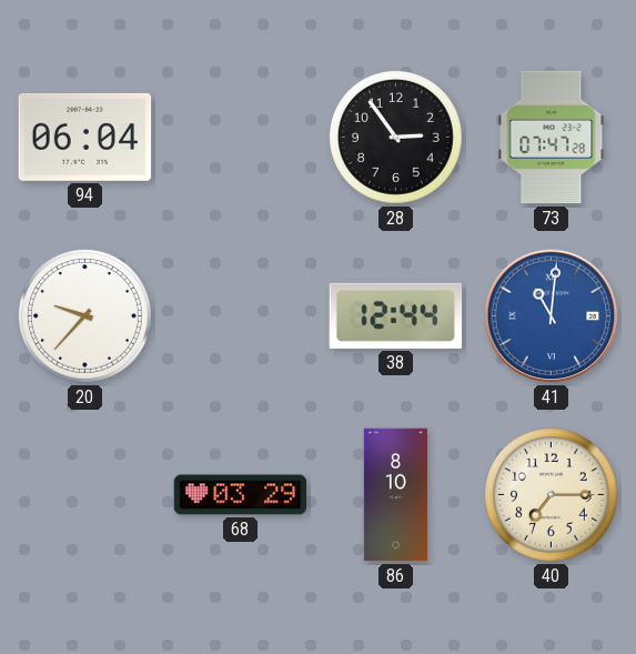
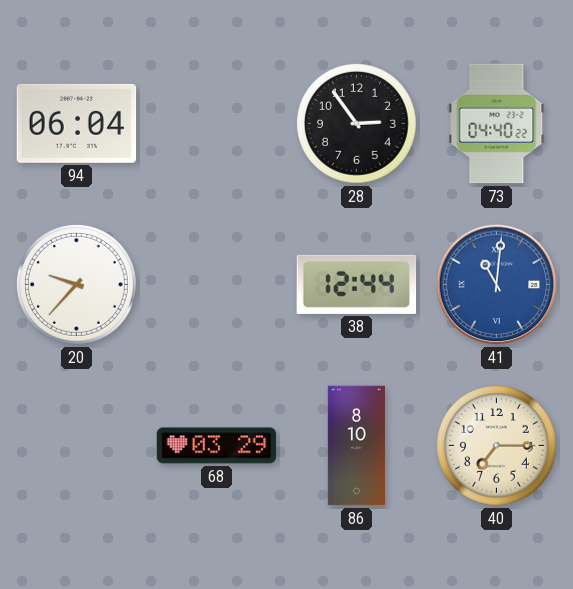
73: 07:47 -> 04:40
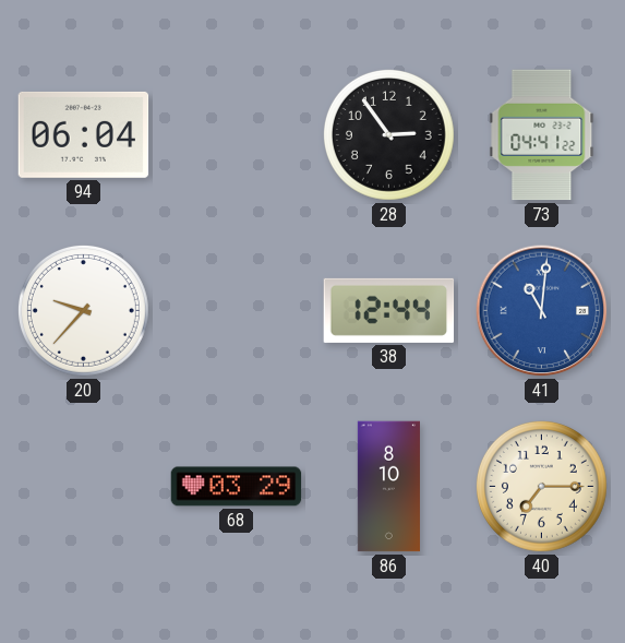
73: 04:40 -> 04:41
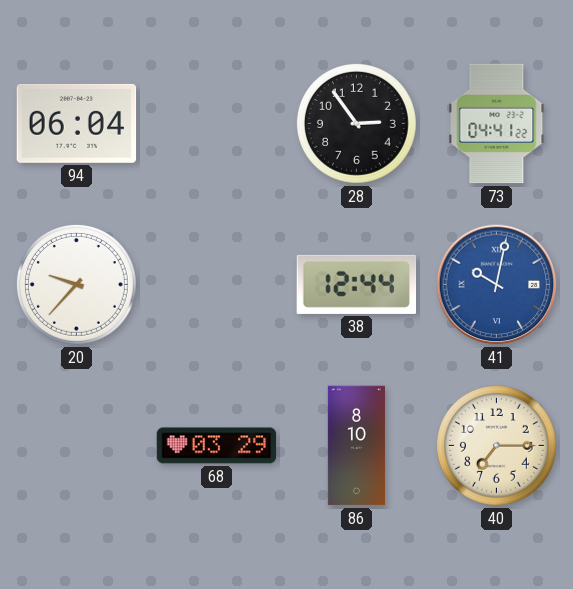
41: 11:01 -> 10:02
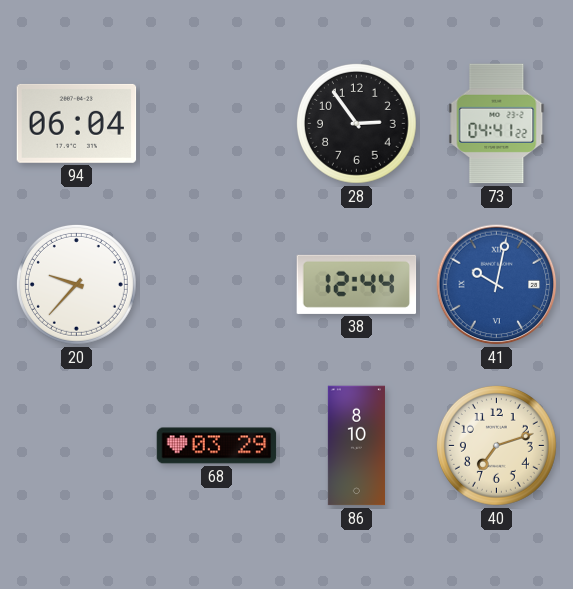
40: 7:15 -> 7:12
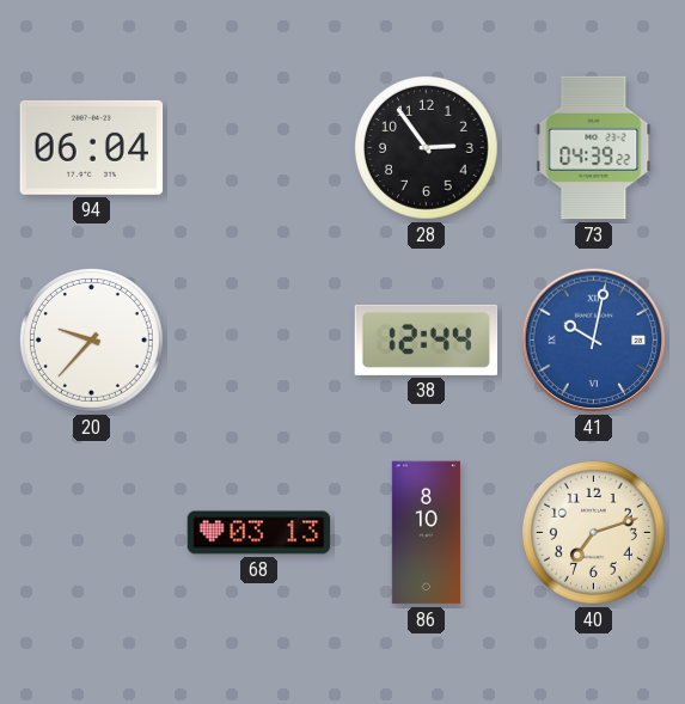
73: 04:41 -> 04:39
68: 03:29 -> 03:13
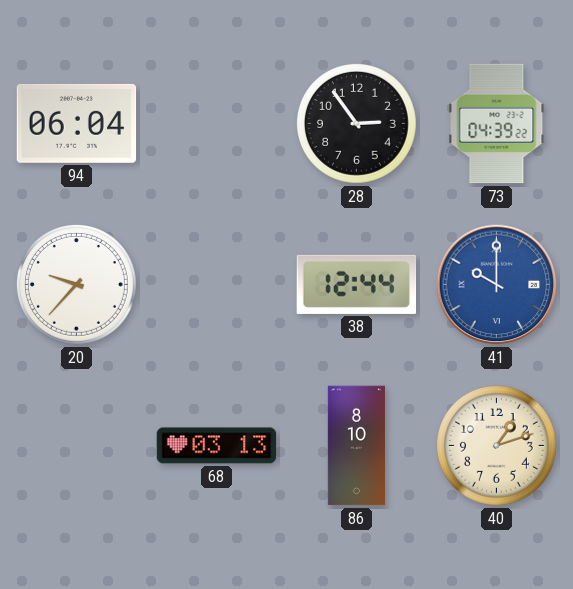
41: 10:02 -> 10:00
40: 7:12 -> 1:12
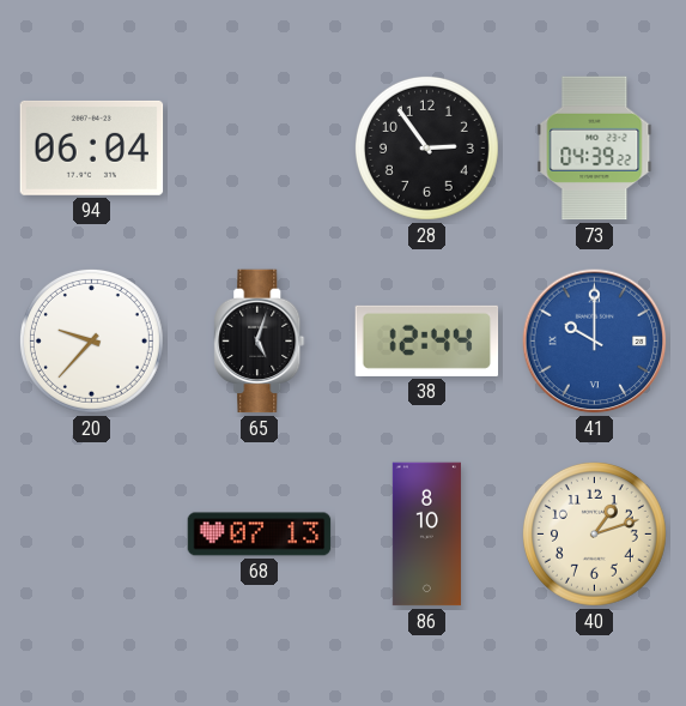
65: none -> 5:03
68: 03:13 -> 07:13
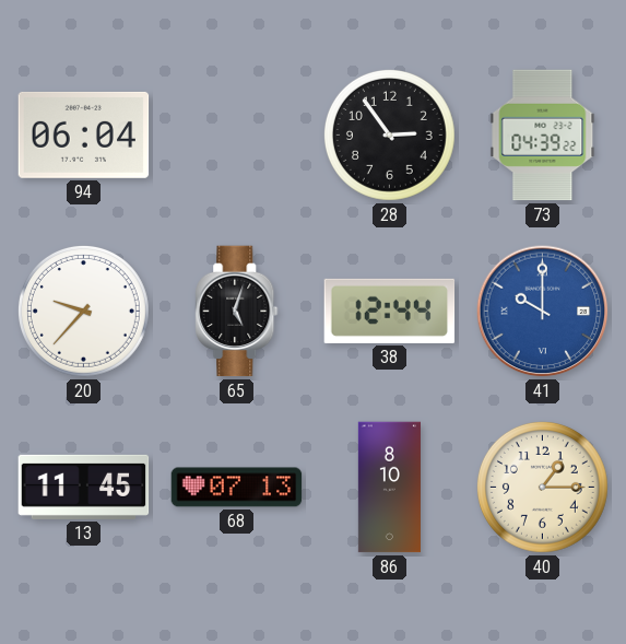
13: none -> 11:45
40: 1:12 -> 1:15
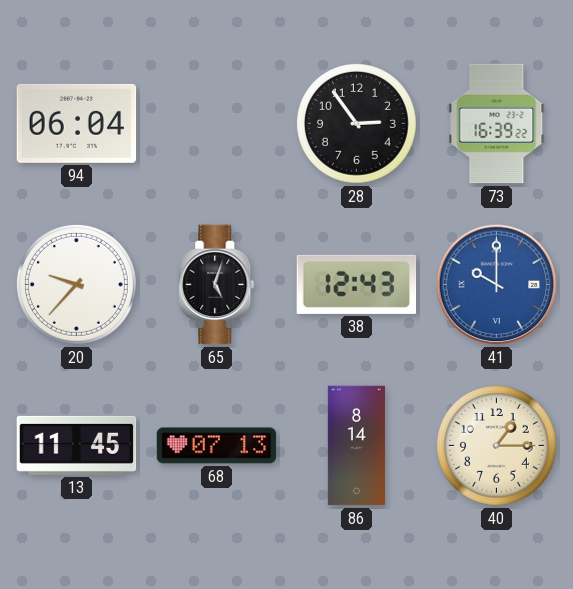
73: 04:39 -> 16:39
38: 12:44 -> 12:43
86: 8:10 -> 8:14
